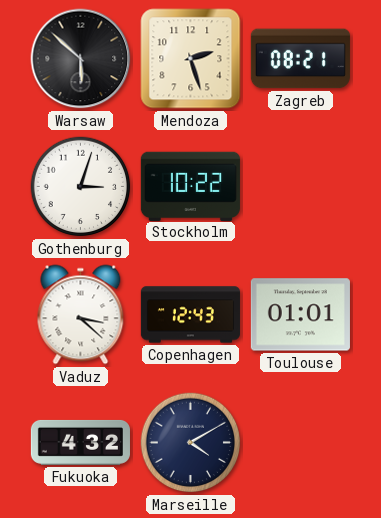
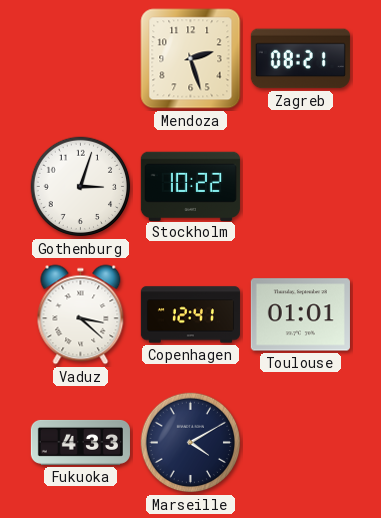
Warsaw: 5:52 -> none
Copenhagen: 12:43 -> 12:41
Fukuoka: 4:32 -> 4:33
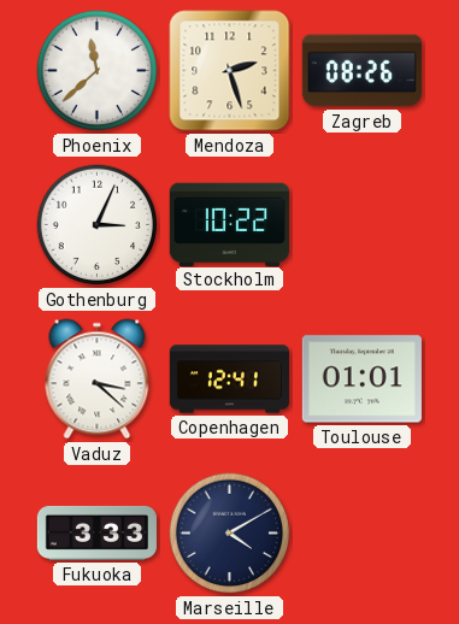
Phoenix: none -> 11:38
Zagreb: 08:21 -> 08:26
Gothenburg: 3:03 -> 3:04
Fukuoka: 4:33 -> 3:33
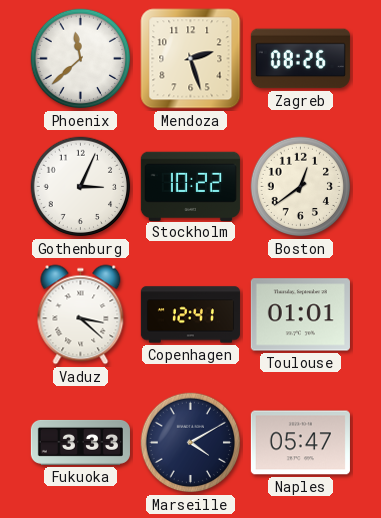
Boston: none -> 12:39
Naples: none -> 05:47
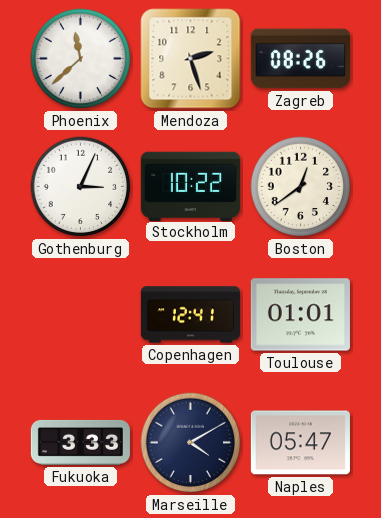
Vaduz: 3:22 -> none
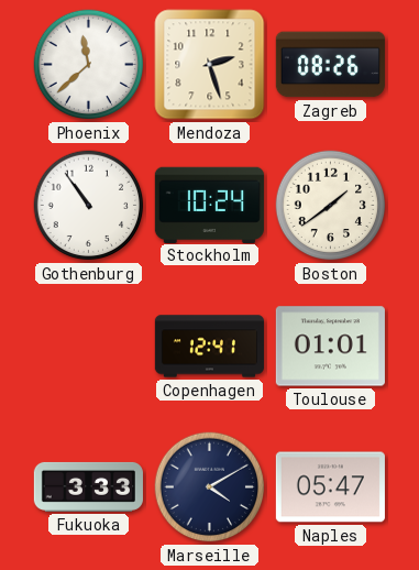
Gothenburg: 3:04 -> 10:54
Stockholm: 10:22 -> 10:24
Boston: 12:39 -> 1:39
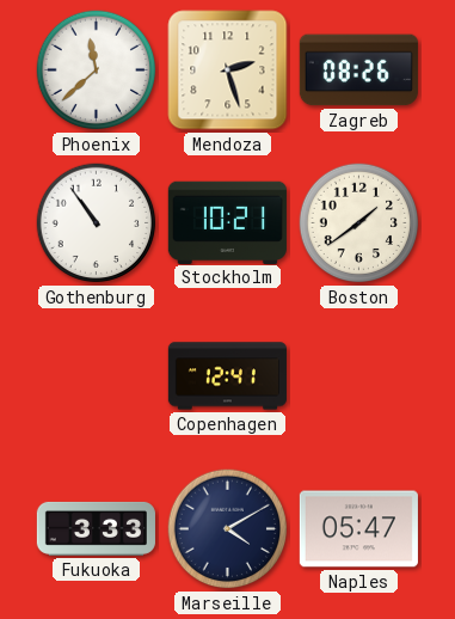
Stockholm: 10:24 -> 10:21
Toulouse: 01:01 -> none
